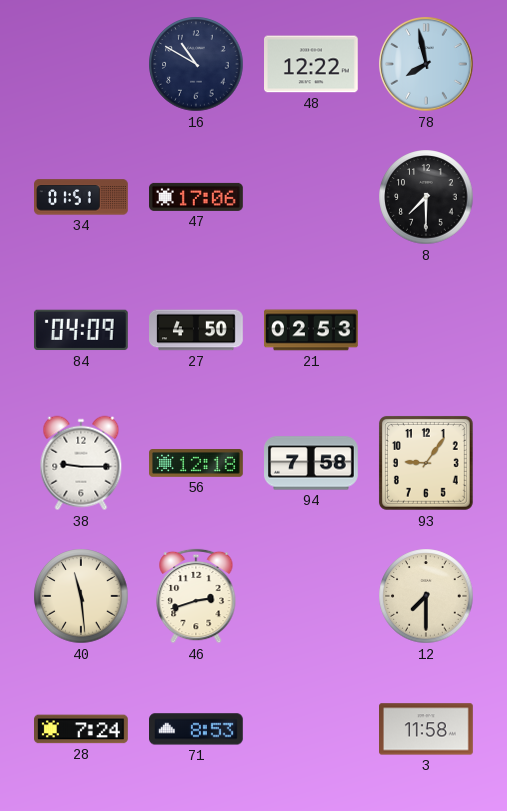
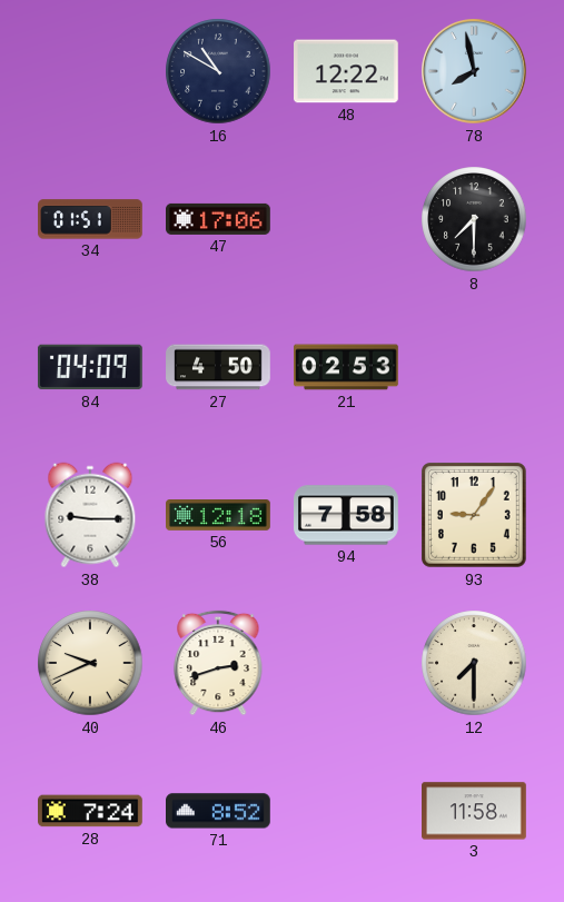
40: 11:29 -> 9:41
71: 8:53 -> 8:52
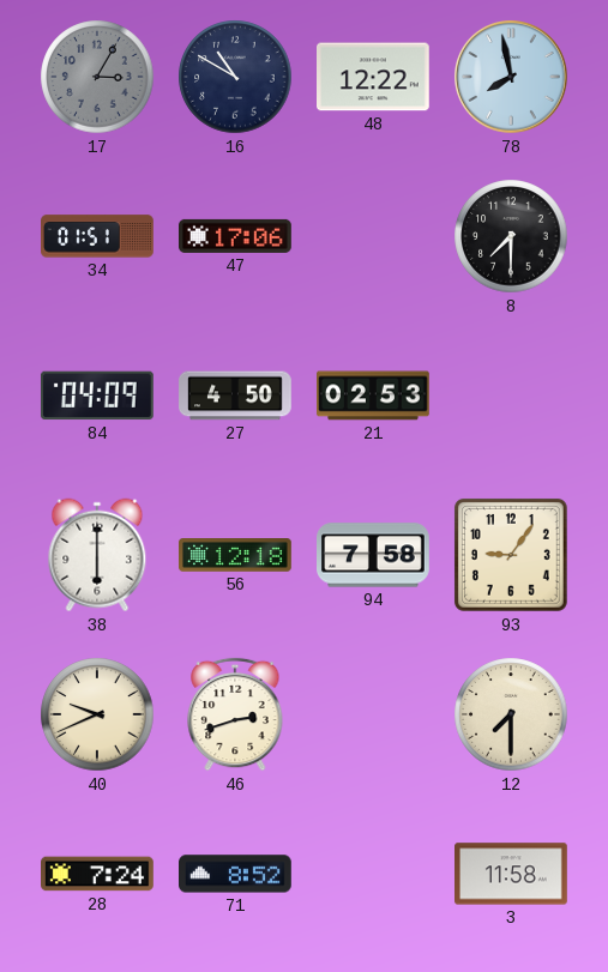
17: none -> 3:05
38: 9:15 -> 6:00
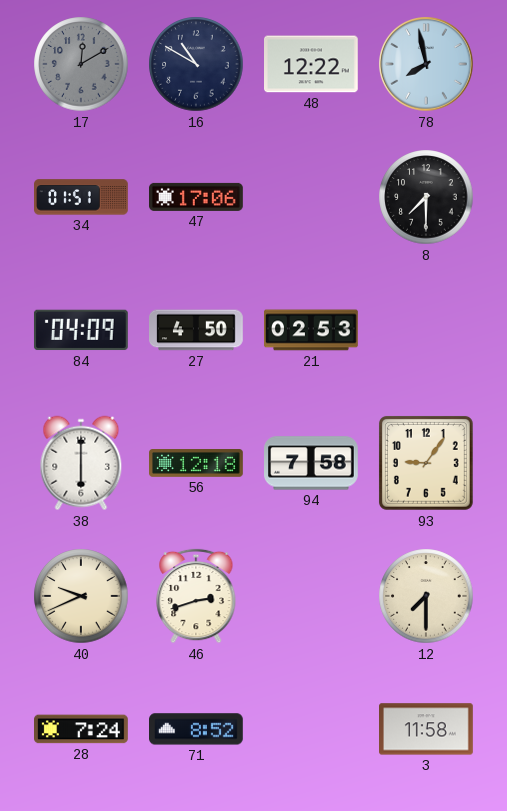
17: 3:05 -> 12:10
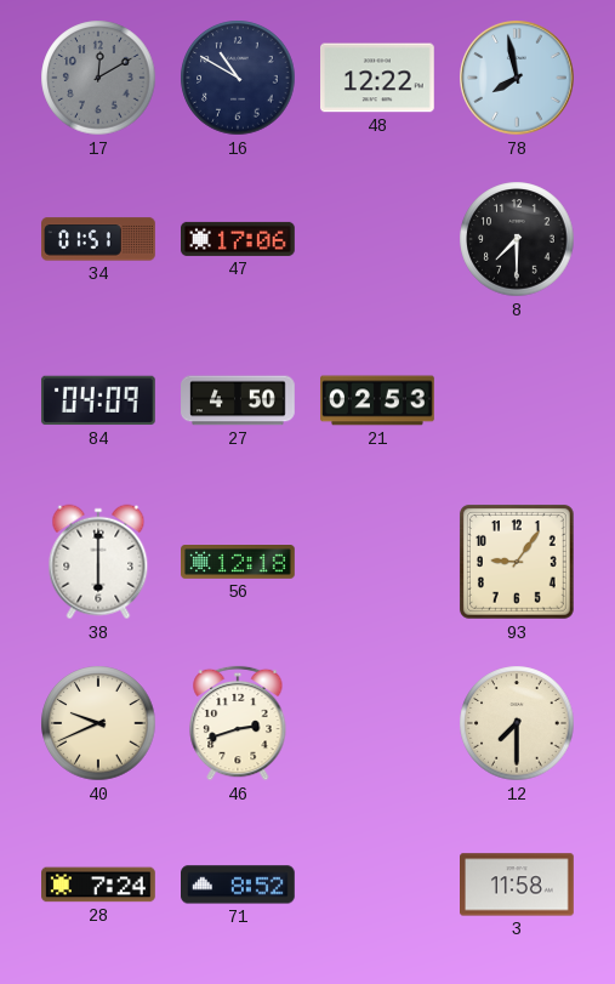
94: 7:58 -> none
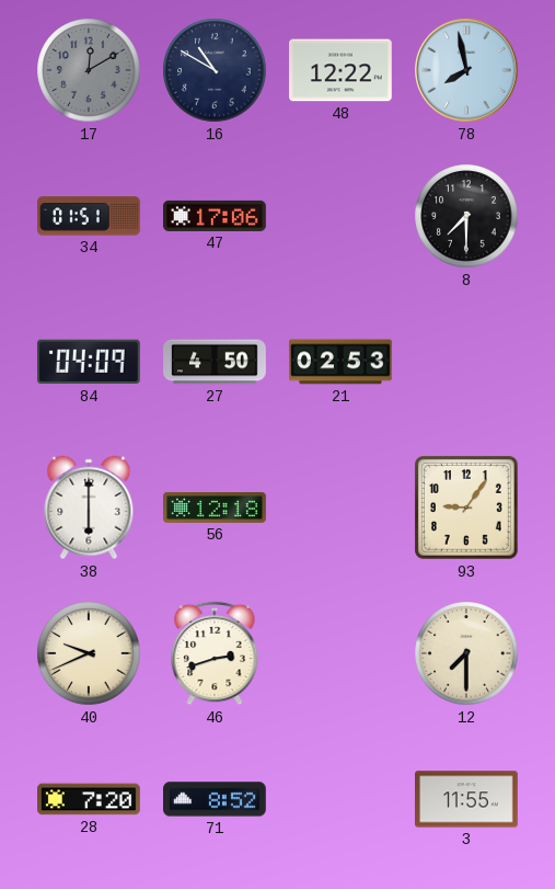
28: 7:24 -> 7:20
3: 11:58 -> 11:55
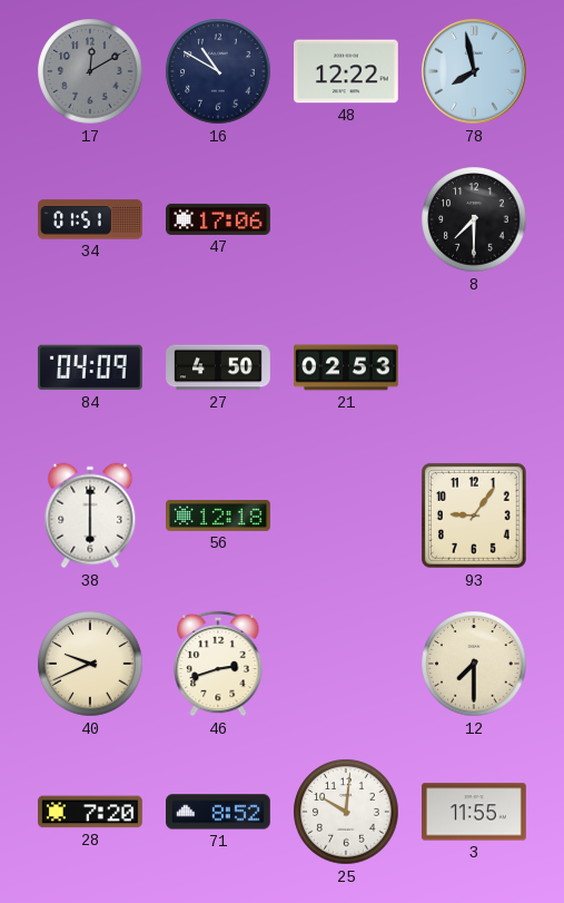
25: none -> 10:01
